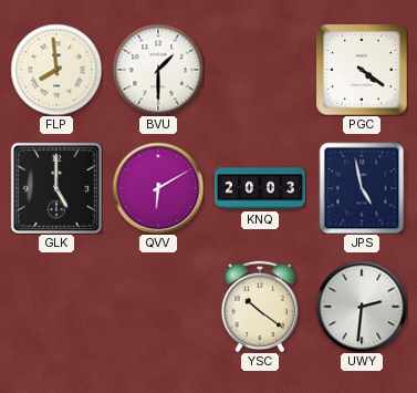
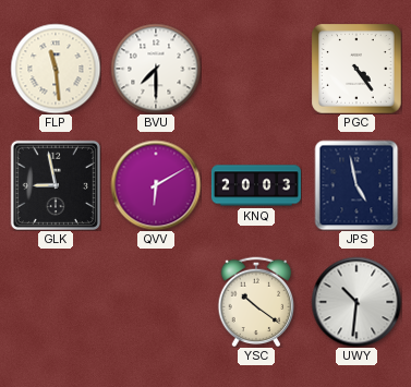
FLP: 7:59 -> 11:29
BVU: 1:30 -> 7:30
PGC: 4:21 -> 4:24
GLK: 5:00 -> 8:58
UWY: 2:31 -> 10:31
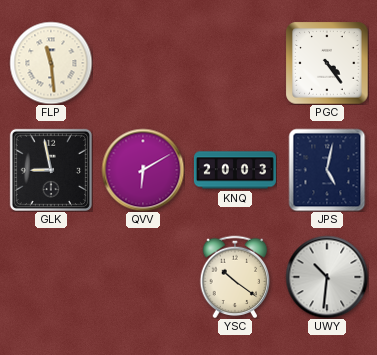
BVU: 7:30 -> none
JPS: 4:58 -> 5:02
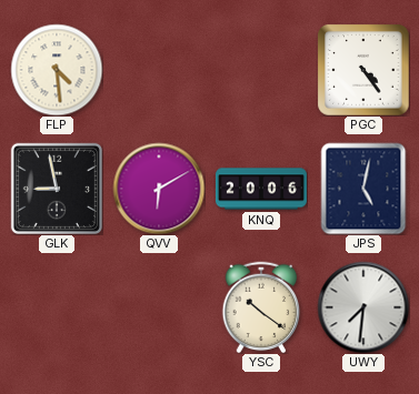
FLP: 11:29 -> 4:29
KNQ: 20:03 -> 20:06
UWY: 10:31 -> 7:31
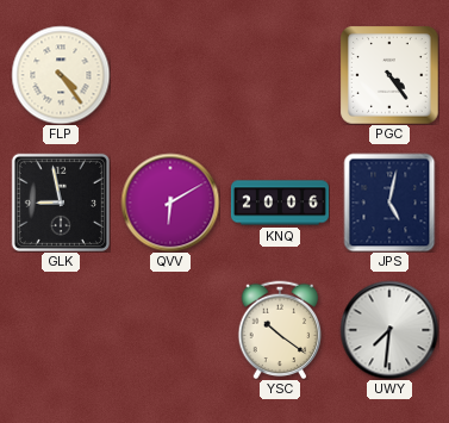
FLP: 4:29 -> 4:24
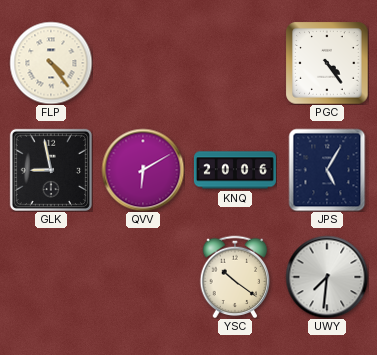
JPS: 5:02 -> 5:05
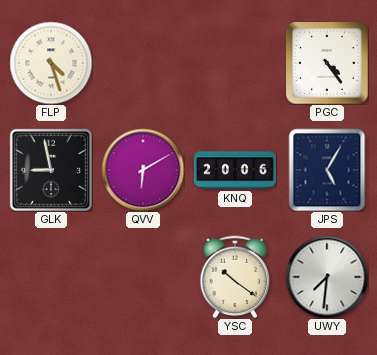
FLP: 4:24 -> 4:27
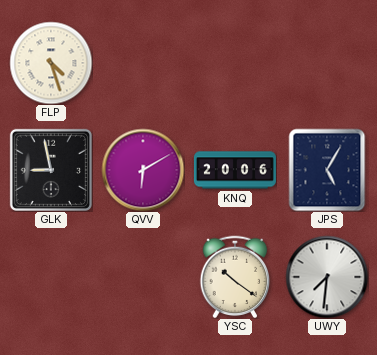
PGC: 4:24 -> none
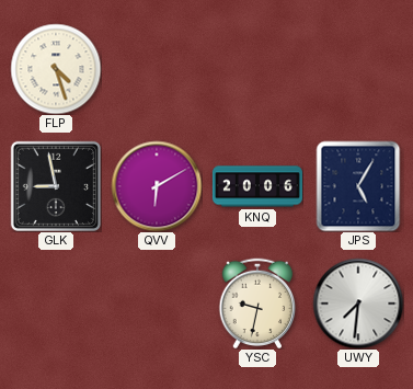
YSC: 10:21 -> 9:32
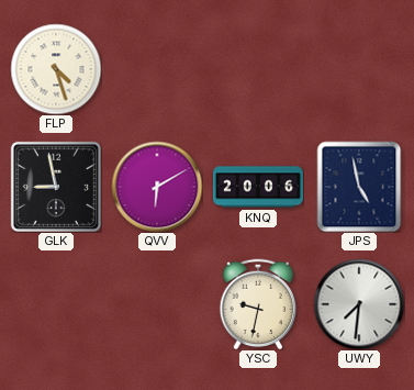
JPS: 5:05 -> 4:58
